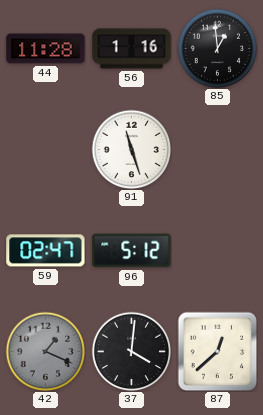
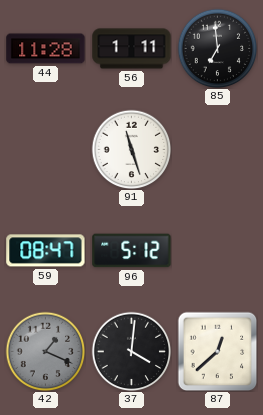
56: 1:16 -> 1:11
85: 12:59 -> 6:59
59: 02:47 -> 08:47
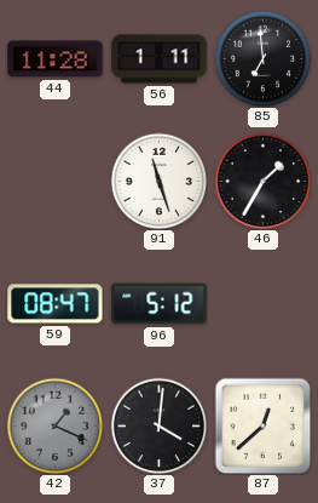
46: none -> 1:35
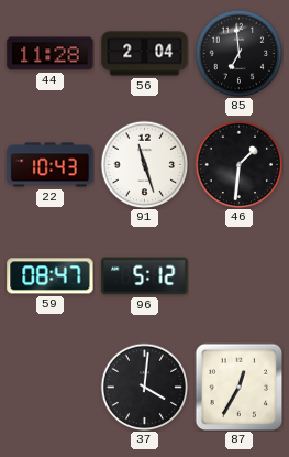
56: 1:11 -> 2:04
22: none -> 10:43
46: 1:35 -> 1:31
42: 1:19 -> none
87: 12:38 -> 12:35
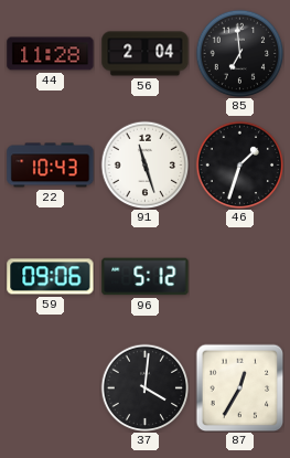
46: 1:31 -> 1:33
59: 08:47 -> 09:06
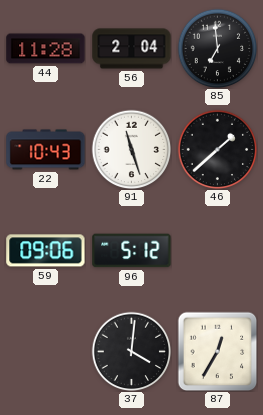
46: 1:33 -> 1:38
